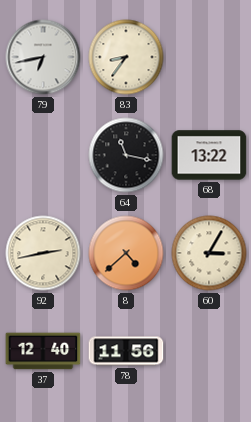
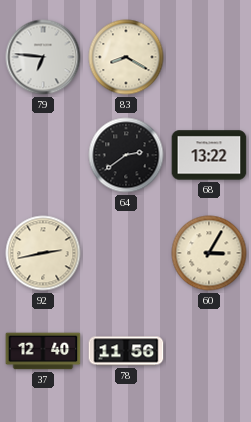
79: 6:43 -> 6:46
83: 8:36 -> 8:20
64: 11:17 -> 2:39
8: 4:38 -> none
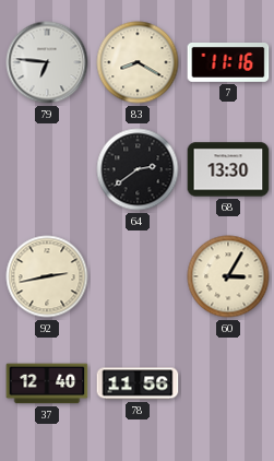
7: none -> 11:16
68: 13:22 -> 13:30
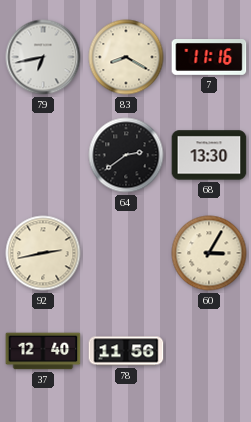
79: 6:46 -> 6:43
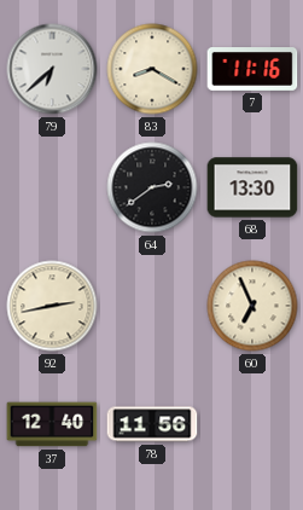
79: 6:43 -> 6:38
60: 3:05 -> 6:56
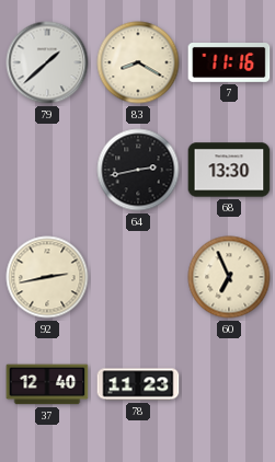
79: 6:38 -> 1:38
64: 2:39 -> 2:43
78: 11:56 -> 11:23
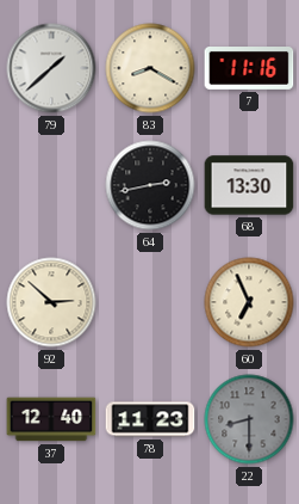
92: 2:43 -> 2:52
22: none -> 8:30
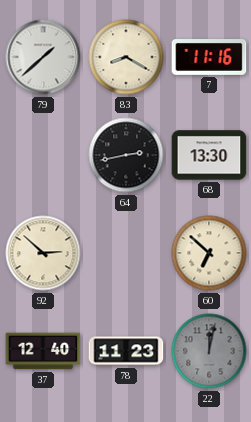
60: 6:56 -> 6:52
22: 8:30 -> 12:02
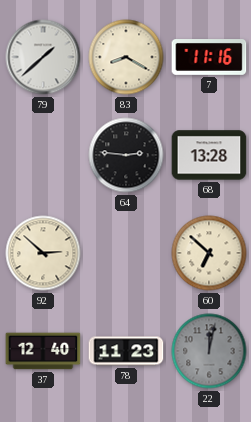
64: 2:43 -> 2:46
68: 13:30 -> 13:28
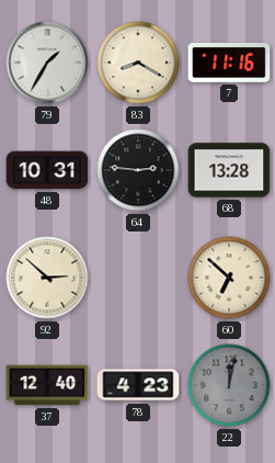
79: 1:38 -> 1:35
48: none -> 10:31
78: 11:23 -> 4:23
